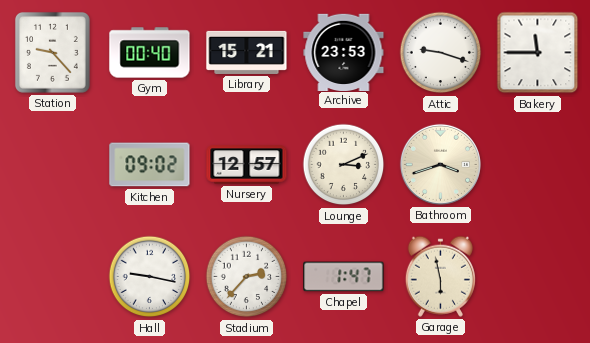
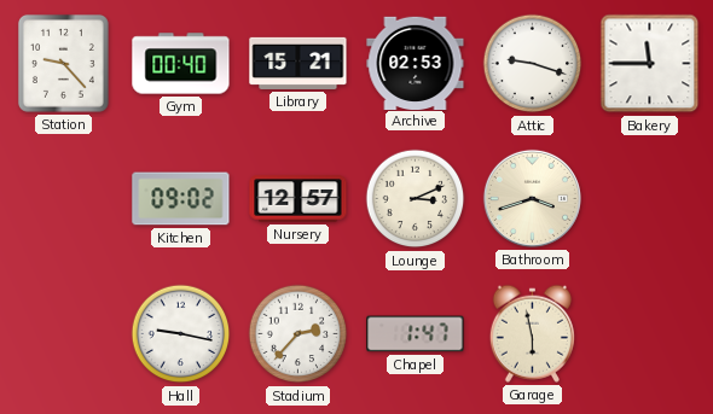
Archive: 23:53 -> 02:53
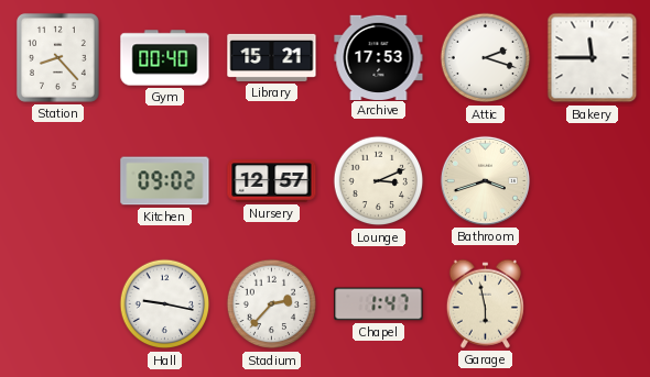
Station: 9:23 -> 8:23
Archive: 02:53 -> 17:53
Attic: 9:18 -> 2:18
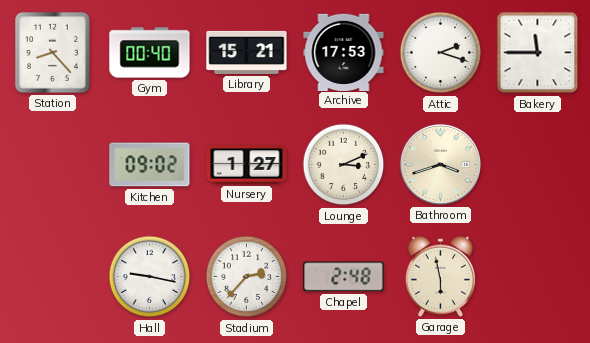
Nursery: 12:57 -> 1:27
Chapel: 1:47 -> 2:48
